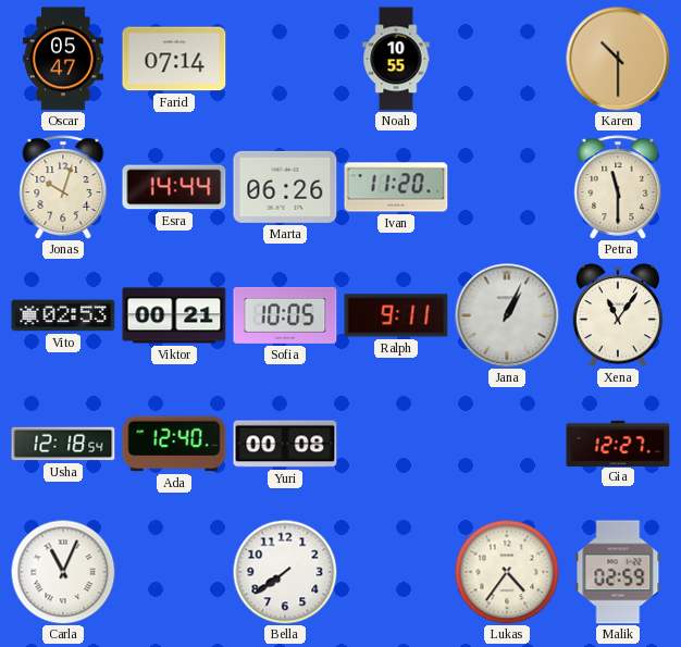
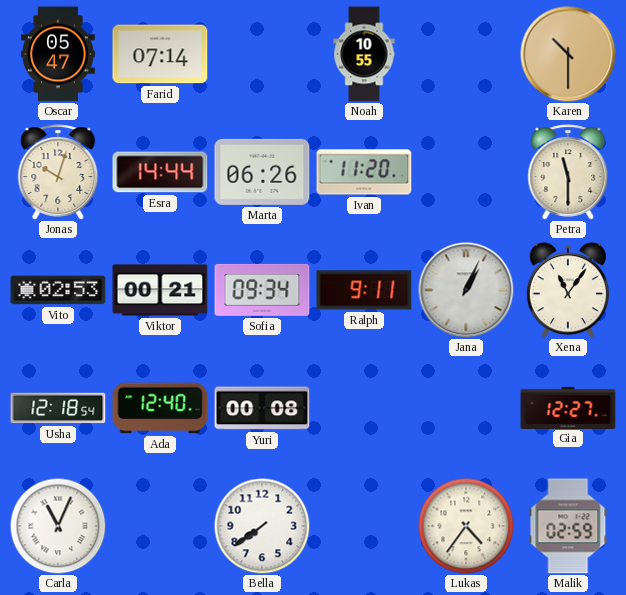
Sofia: 10:05 -> 09:34
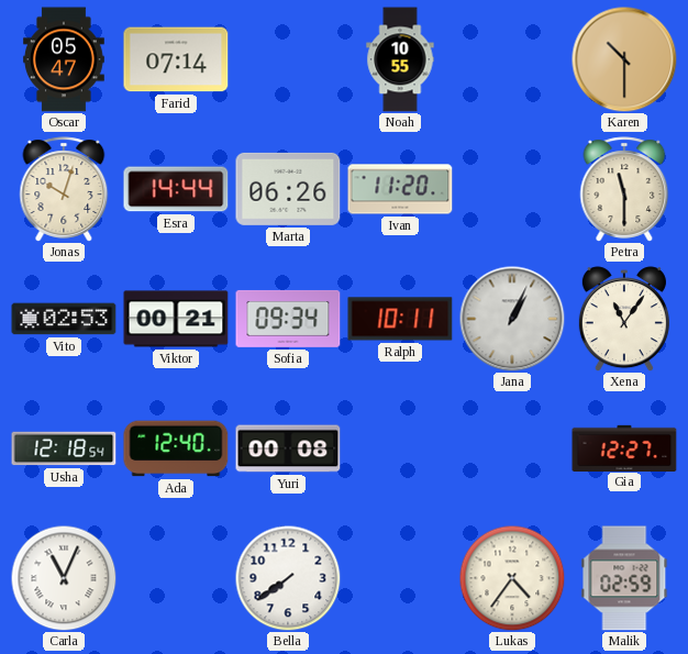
Ralph: 9:11 -> 10:11
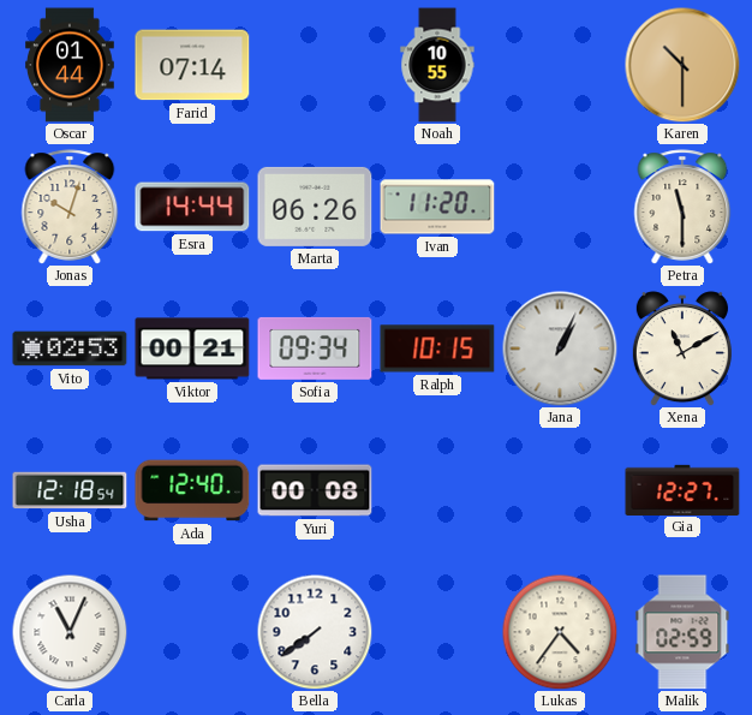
Oscar: 05:47 -> 01:44
Ralph: 10:11 -> 10:15
Xena: 11:06 -> 11:10
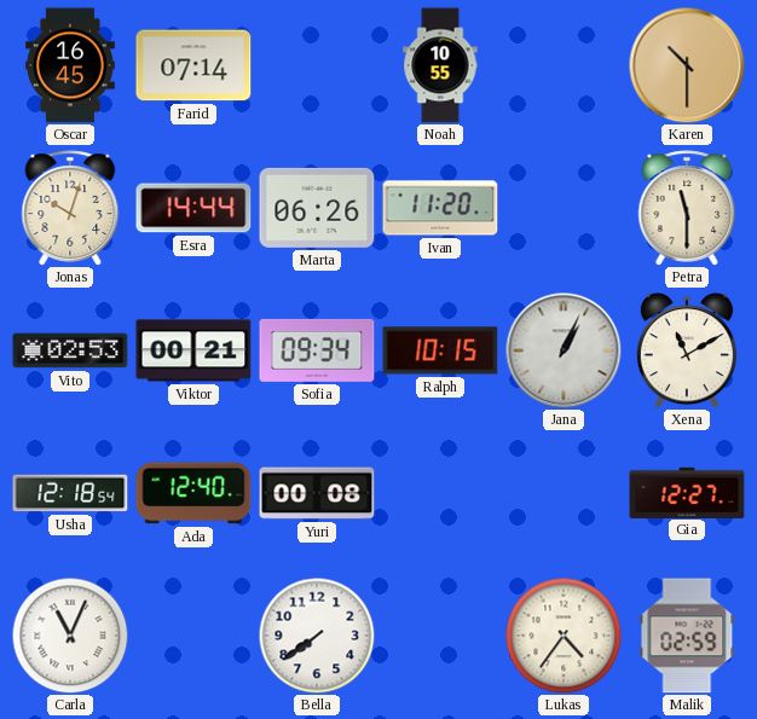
Oscar: 01:44 -> 16:45
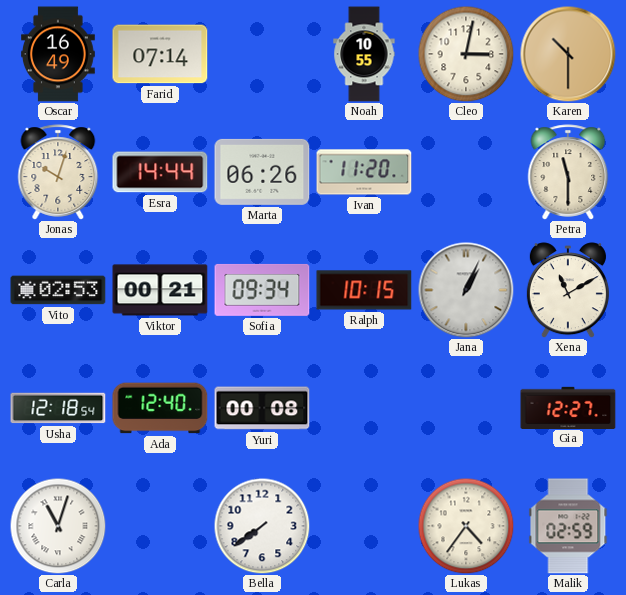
Oscar: 16:45 -> 16:49
Cleo: none -> 3:02
Carla: 11:04 -> 11:03
